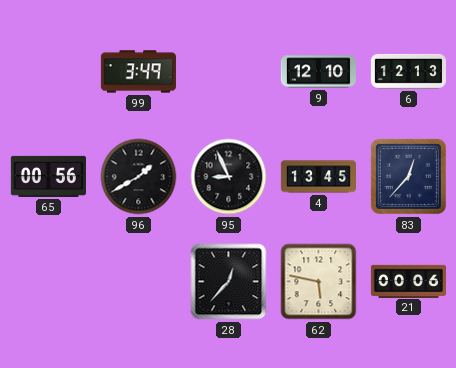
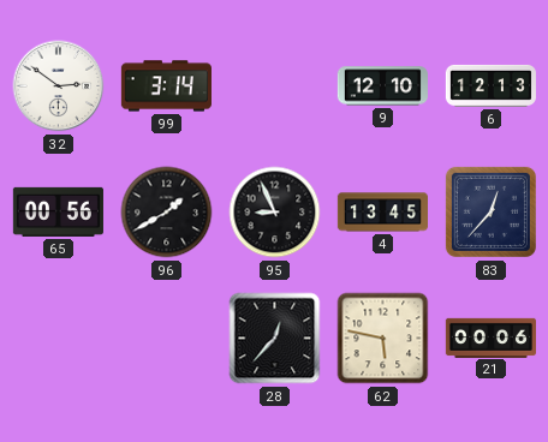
32: none -> 2:51
99: 3:49 -> 3:14
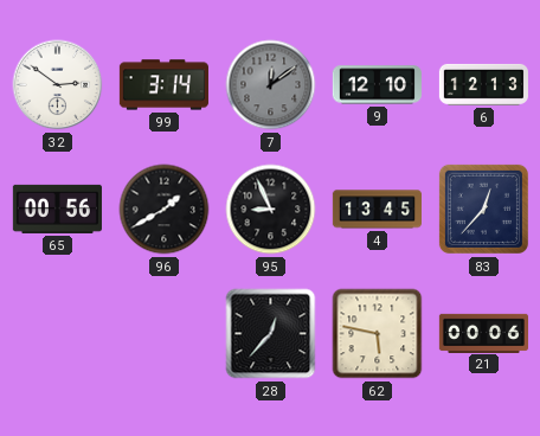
7: none -> 12:09
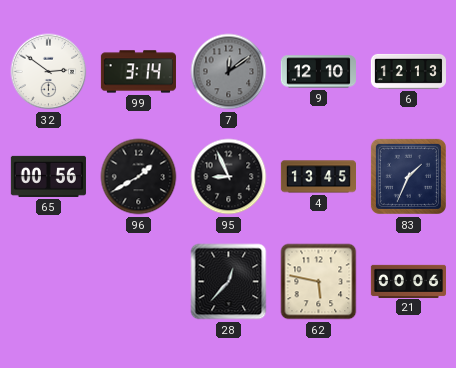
83: 12:37 -> 1:34
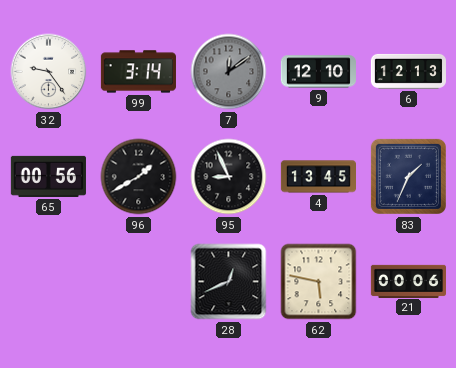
32: 2:51 -> 9:24
28: 12:37 -> 12:41
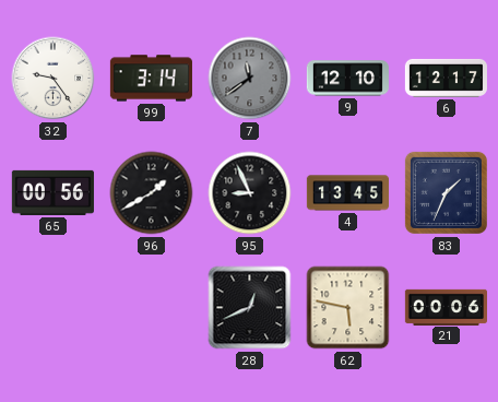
7: 12:09 -> 11:39
6: 12:13 -> 12:17
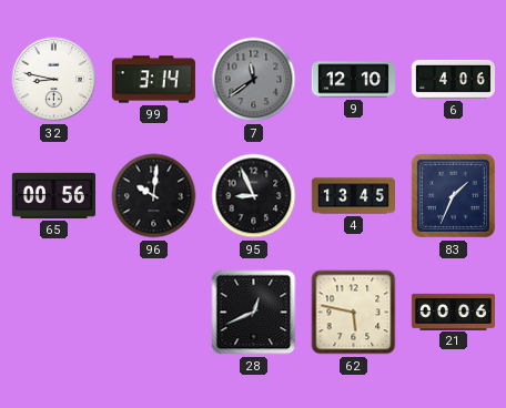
32: 9:24 -> 8:47
6: 12:17 -> 4:06
96: 1:40 -> 10:01
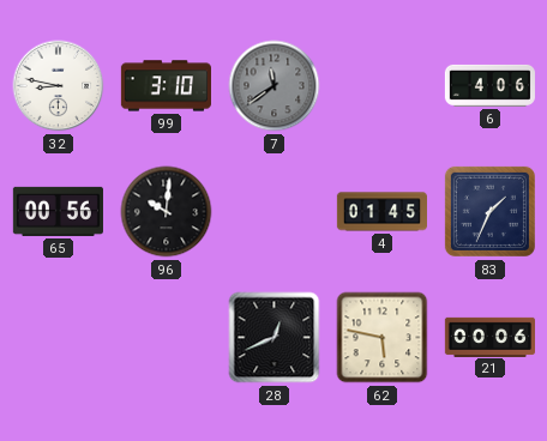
99: 3:14 -> 3:10
9: 12:10 -> none
95: 8:56 -> none
4: 13:45 -> 01:45
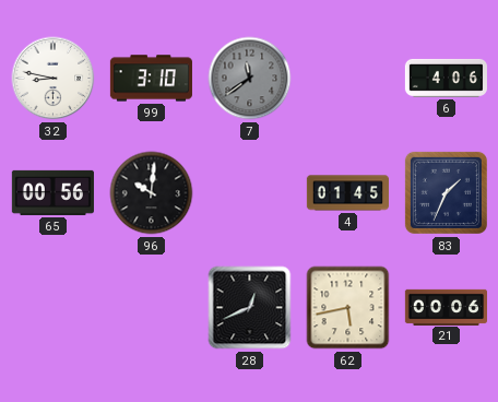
62: 5:47 -> 5:43
